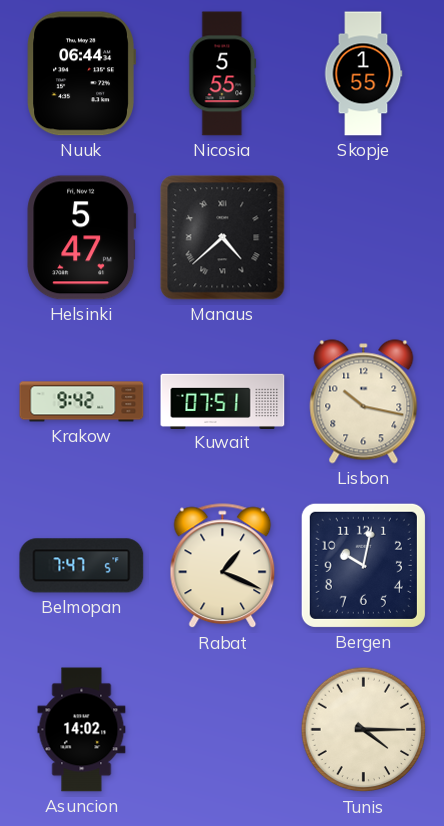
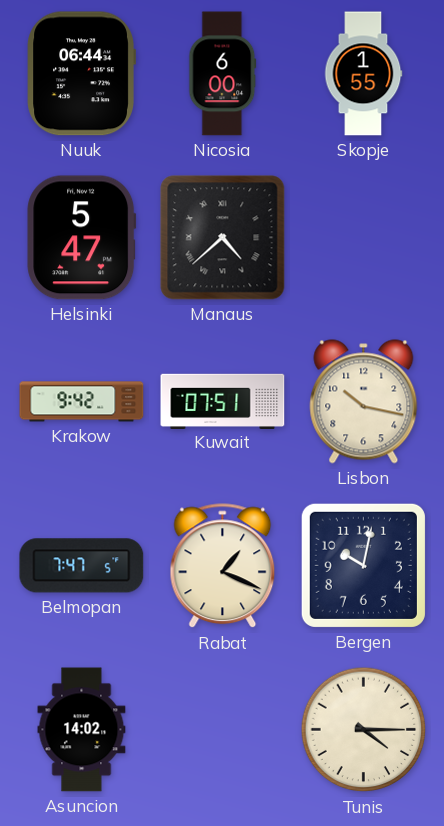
Nicosia: 5:55 -> 6:00
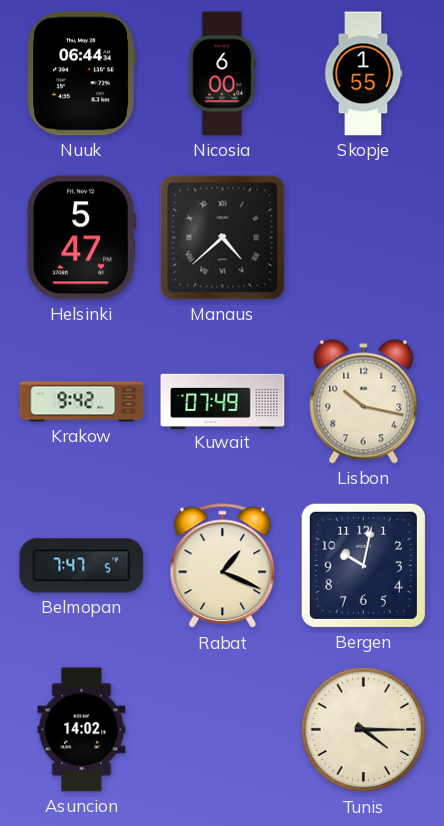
Kuwait: 07:51 -> 07:49
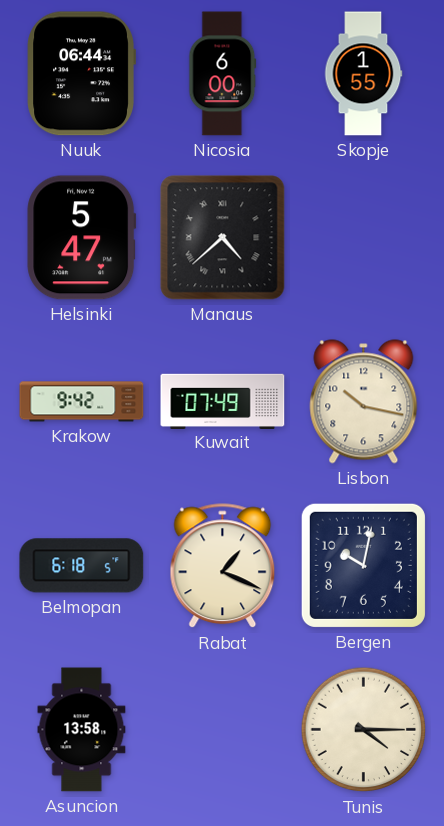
Belmopan: 7:47 -> 6:18
Asuncion: 14:02 -> 13:58
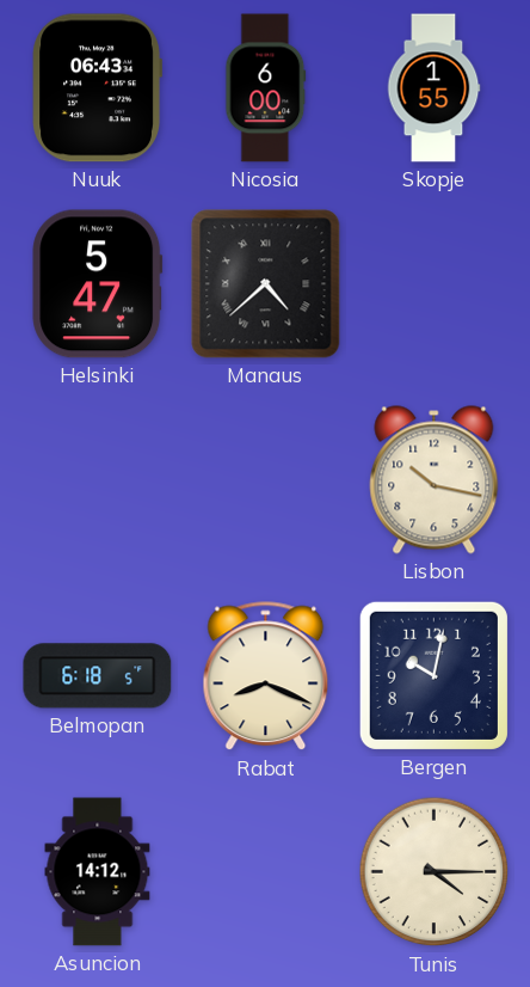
Nuuk: 06:44 -> 06:43
Krakow: 9:42 -> none
Kuwait: 07:49 -> none
Rabat: 1:19 -> 8:19
Asuncion: 13:58 -> 14:12
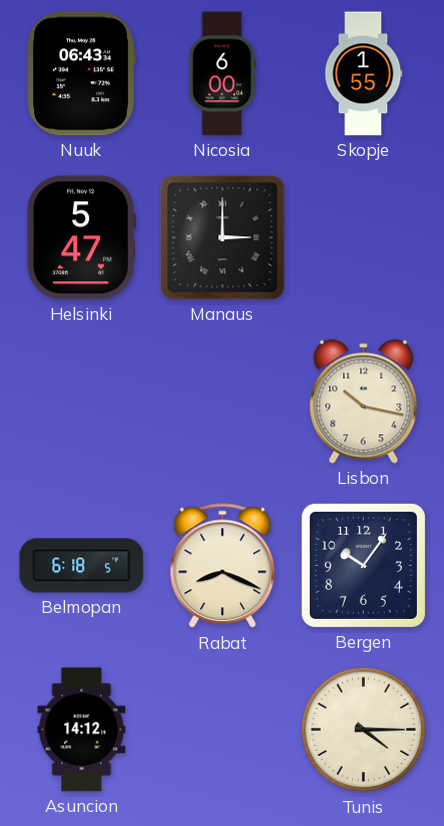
Manaus: 4:38 -> 3:00
Bergen: 10:02 -> 10:06
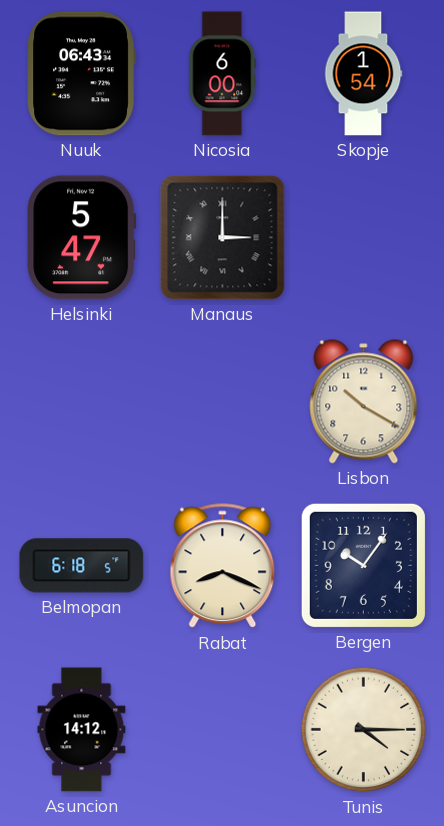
Skopje: 1:55 -> 1:54
Lisbon: 10:17 -> 10:20
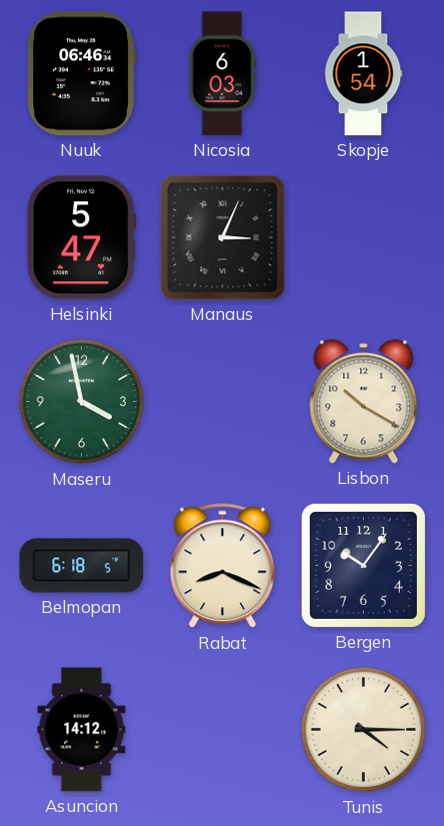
Nuuk: 06:43 -> 06:46
Nicosia: 6:00 -> 6:03
Manaus: 3:00 -> 3:04
Maseru: none -> 3:58
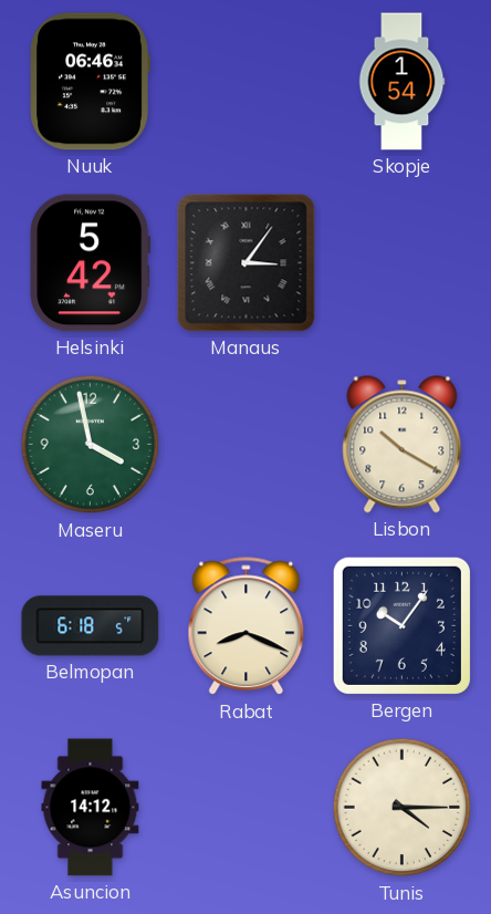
Nicosia: 6:03 -> none
Helsinki: 5:47 -> 5:42
Manaus: 3:04 -> 3:06
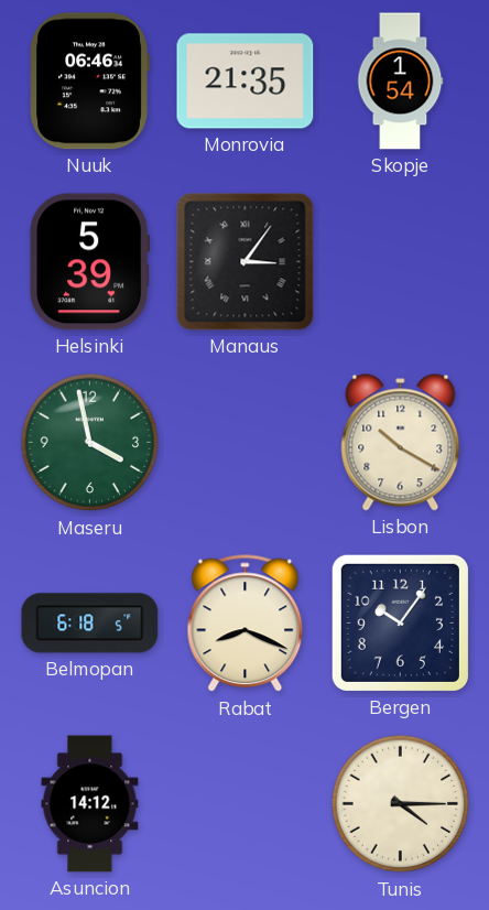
Monrovia: none -> 21:35
Helsinki: 5:42 -> 5:39
